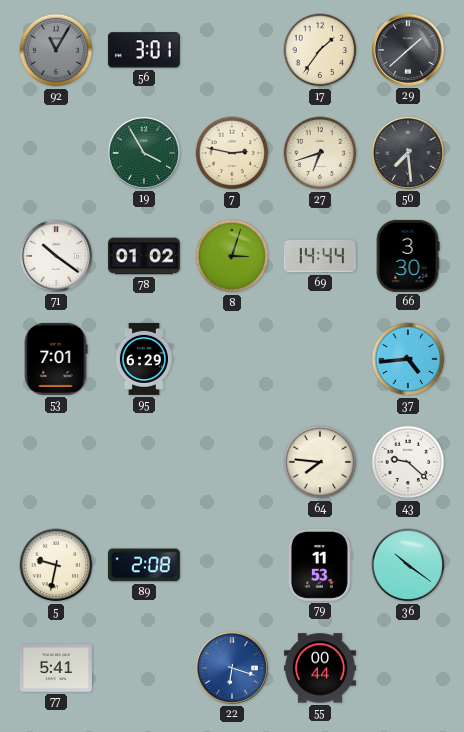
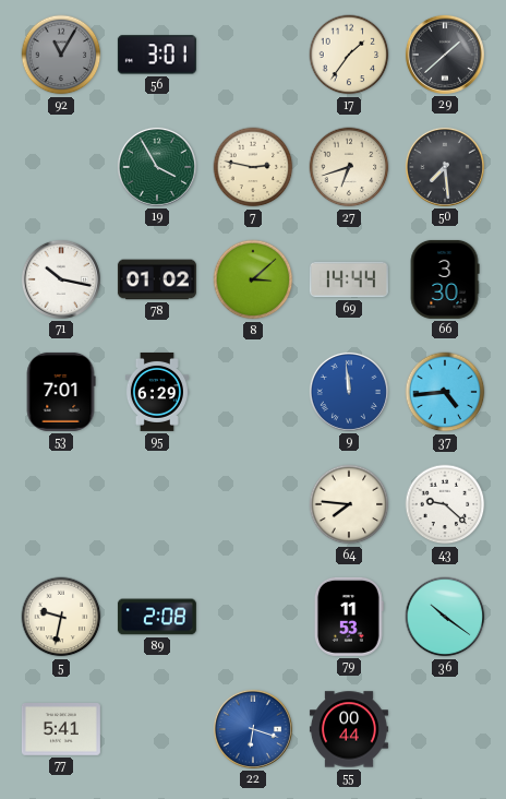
71: 10:21 -> 10:17
8: 3:03 -> 3:08
9: none -> 11:59
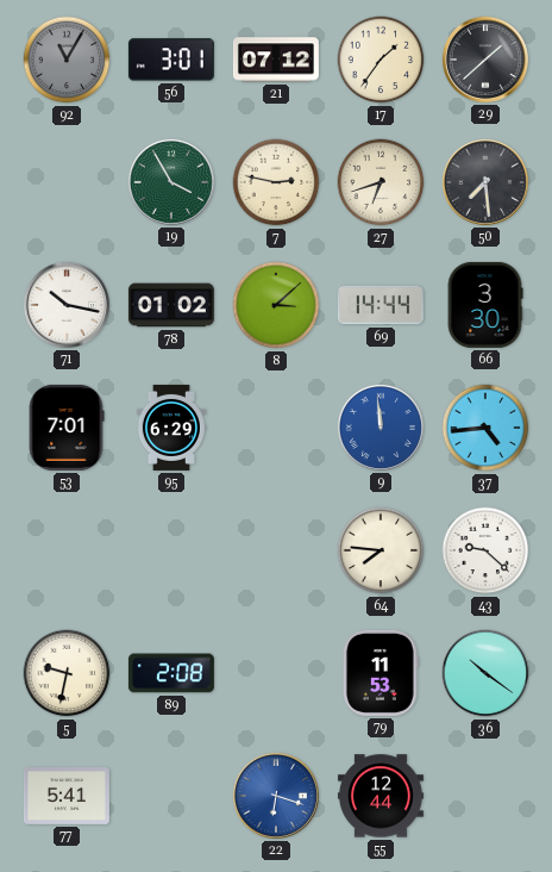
21: none -> 07:12
55: 00:44 -> 12:44
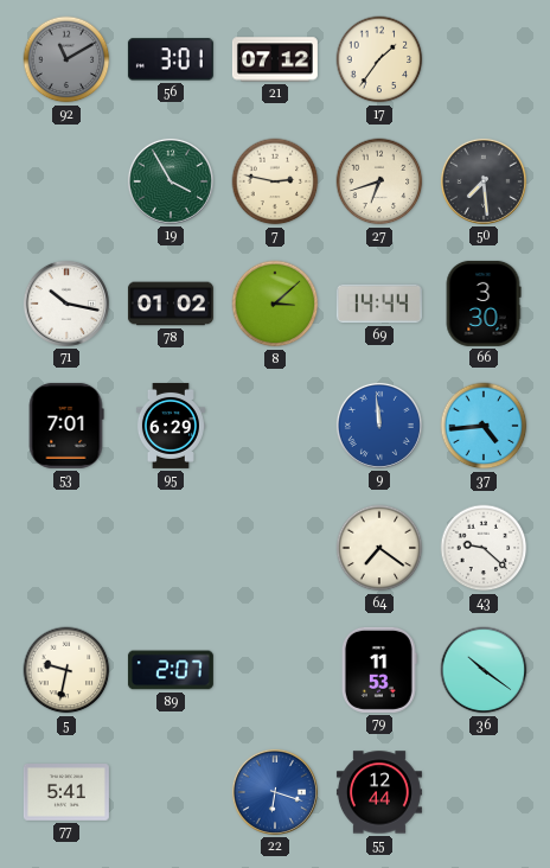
92: 11:05 -> 11:10
29: 1:38 -> none
64: 7:46 -> 7:21
89: 2:08 -> 2:07
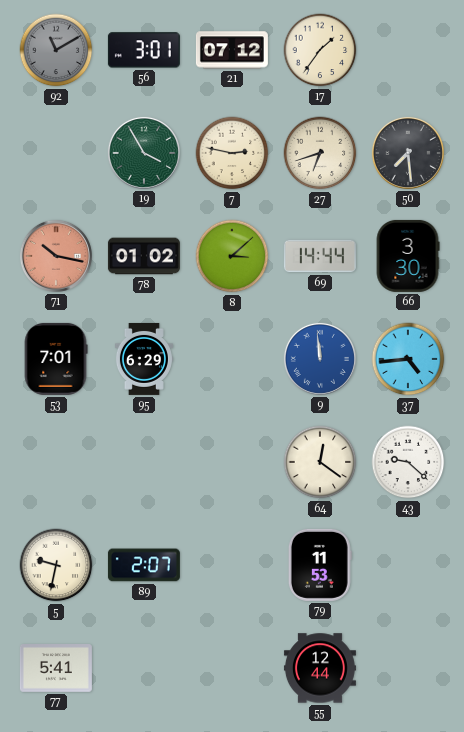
71 dial: white -> salmon
64: 7:21 -> 12:21
36: 10:21 -> none
22: 6:18 -> none
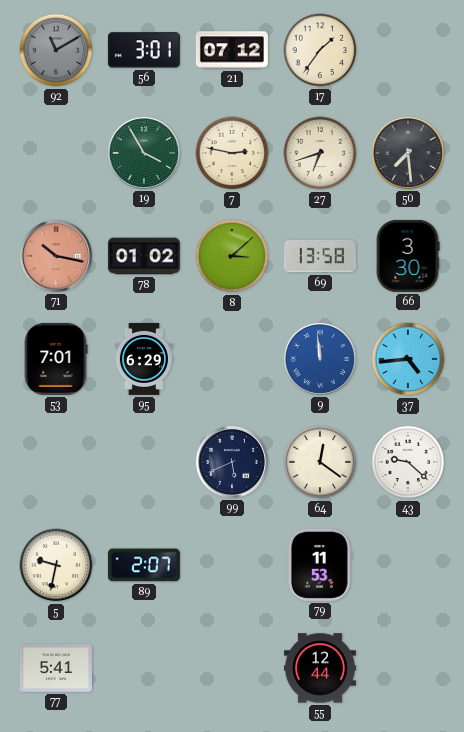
69: 14:44 -> 13:58
99: none -> 5:41
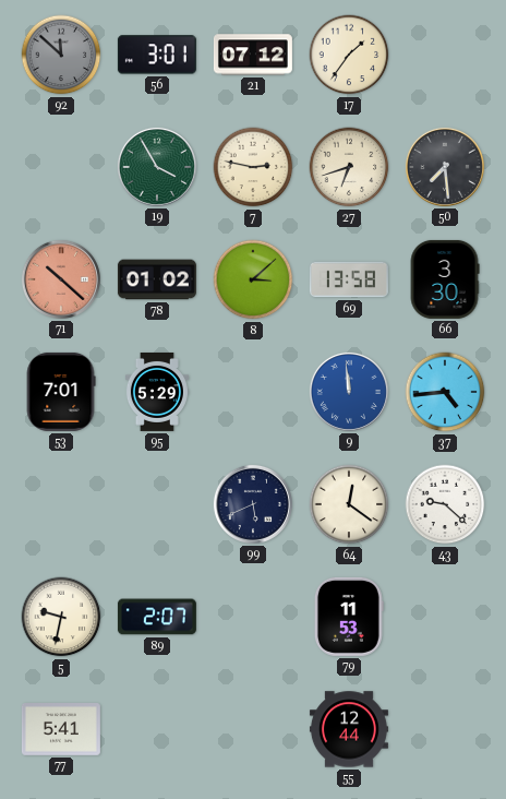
92: 11:10 -> 11:52
71: 10:17 -> 10:22
95: 6:29 -> 5:29
